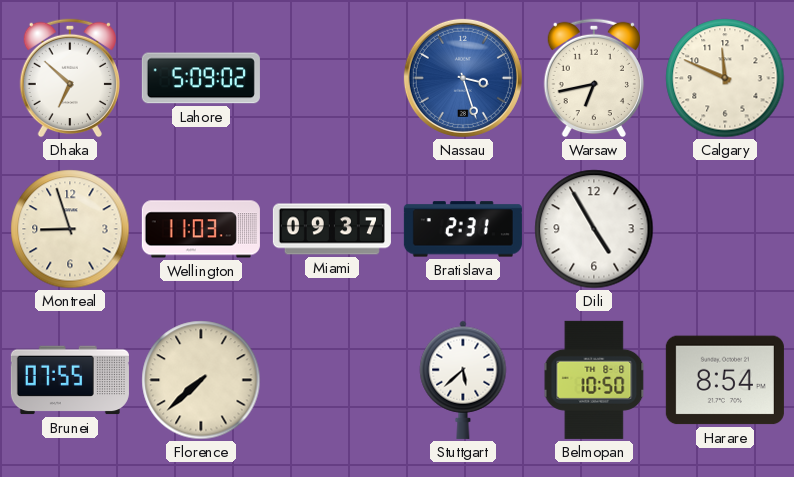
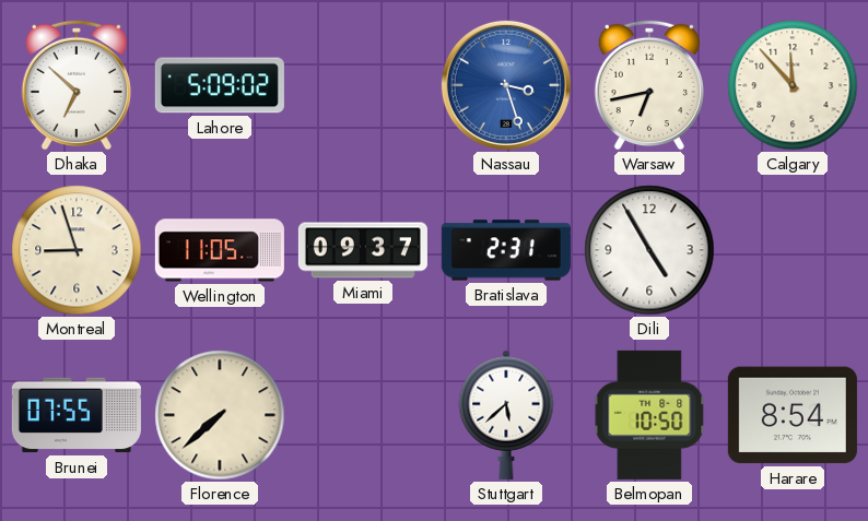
Calgary: 11:49 -> 11:53
Wellington: 11:03 -> 11:05
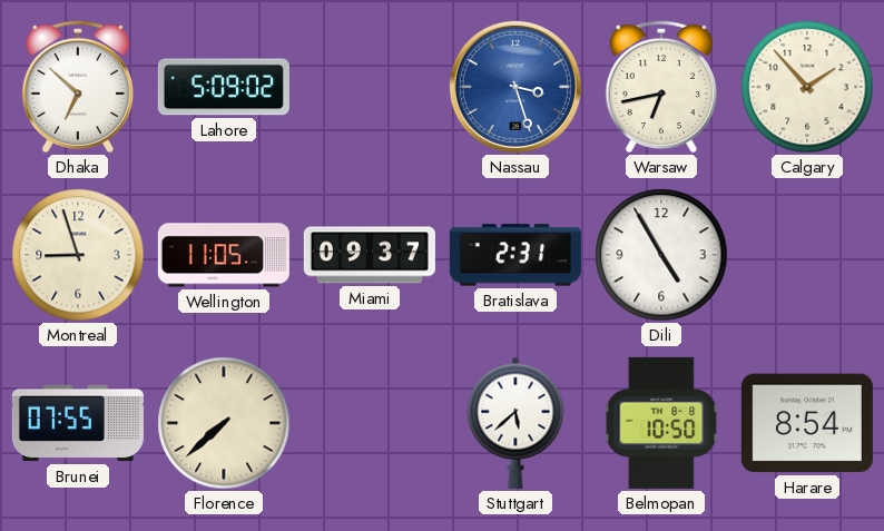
Calgary: 11:53 -> 1:53
